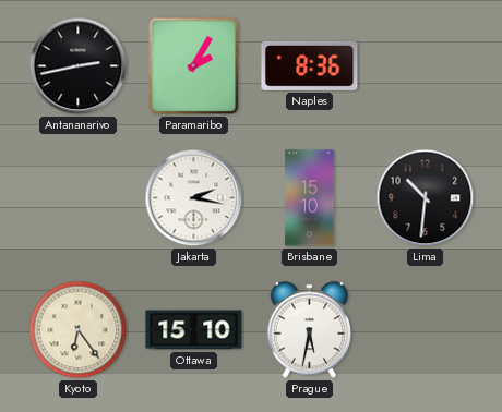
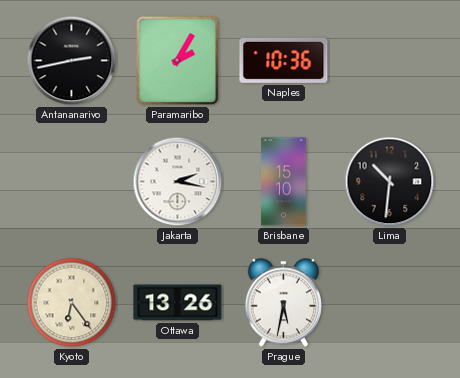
Naples: 8:36 -> 10:36
Ottawa: 15:10 -> 13:26
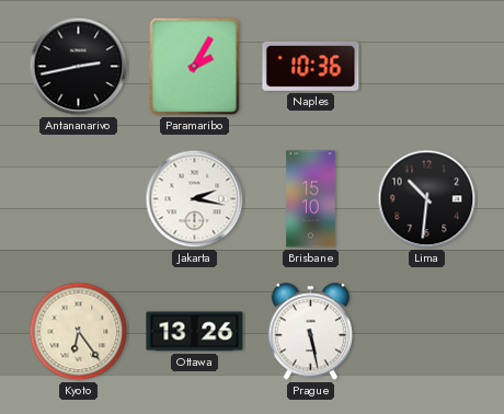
Prague: 5:32 -> 5:28
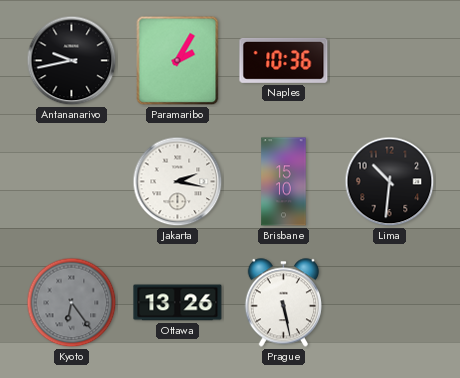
Antananarivo: 2:43 -> 9:43
Kyoto dial: cream -> grey
